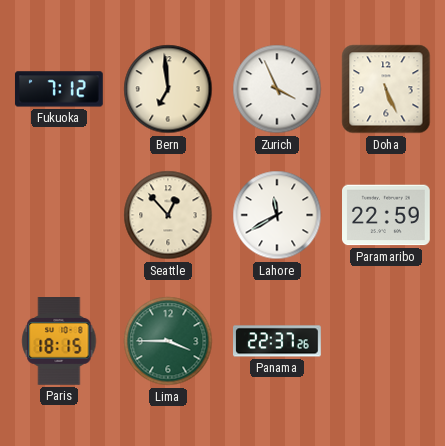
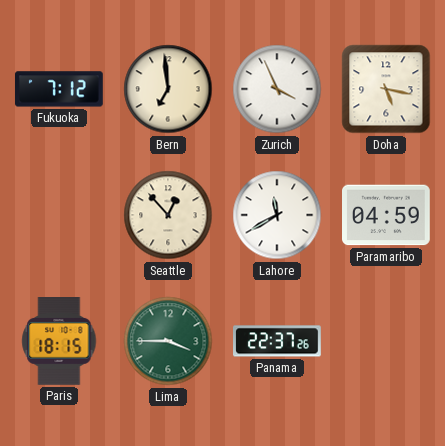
Doha: 5:26 -> 5:17
Paramaribo: 22:59 -> 04:59
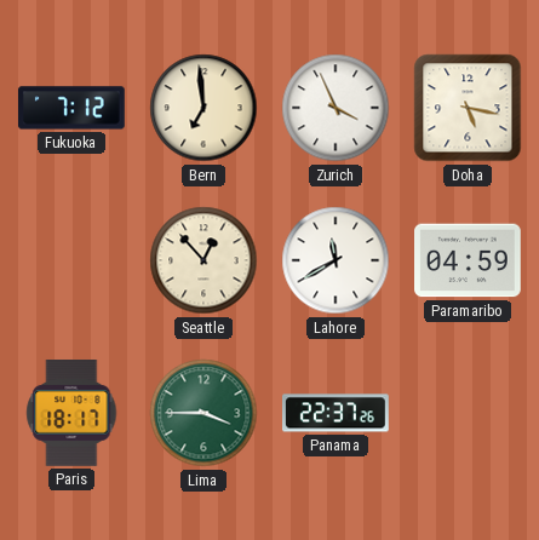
Paris: 18:15 -> 18:17
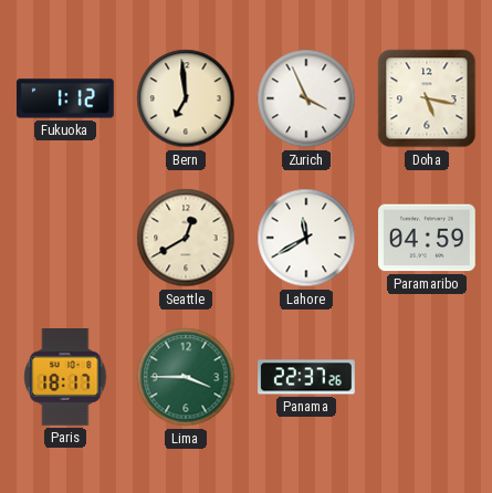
Fukuoka: 7:12 -> 1:12
Seattle: 12:53 -> 12:40
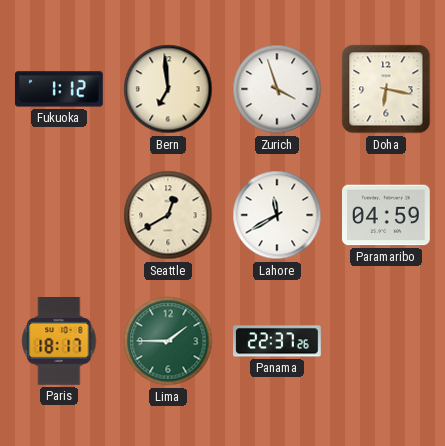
Zurich: 3:56 -> 3:57
Doha: 5:17 -> 6:17
Lima: 3:45 -> 1:45
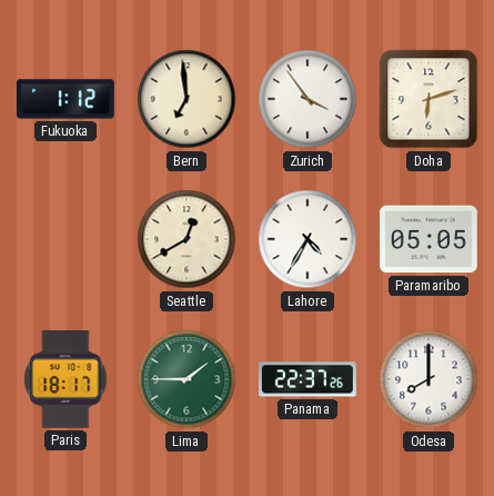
Zurich: 3:57 -> 3:54
Doha: 6:17 -> 6:12
Lahore: 11:40 -> 4:35
Paramaribo: 04:59 -> 05:05
Odesa: none -> 8:00
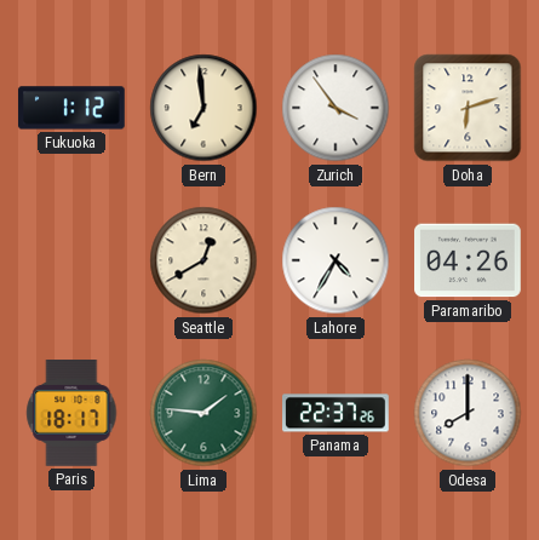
Paramaribo: 05:05 -> 04:26
Lima: 1:45 -> 1:46
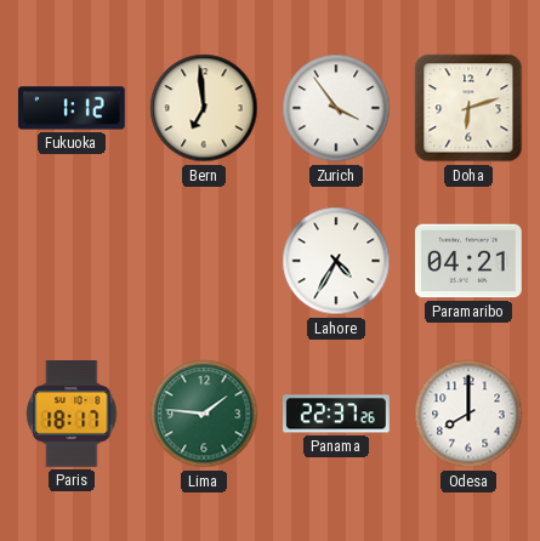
Seattle: 12:40 -> none
Paramaribo: 04:26 -> 04:21
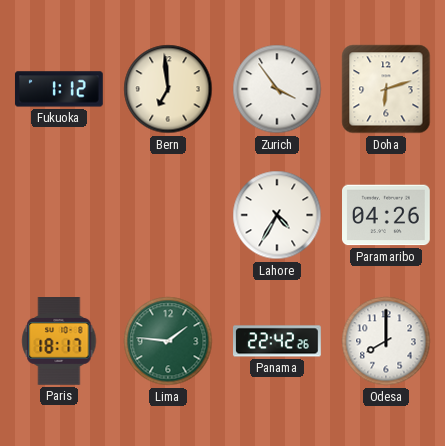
Paramaribo: 04:21 -> 04:26
Panama: 22:37 -> 22:42
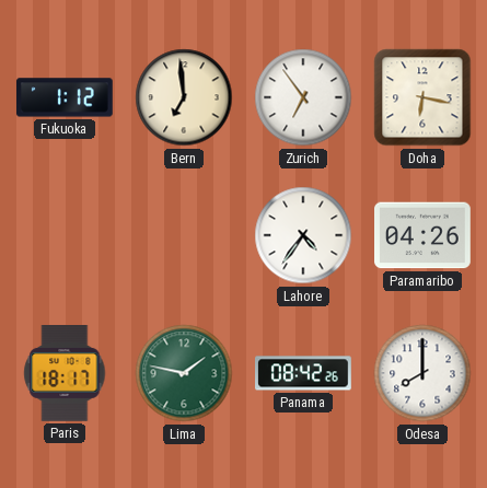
Zurich: 3:54 -> 6:54
Doha: 6:12 -> 6:17
Lahore: 4:35 -> 4:36
Lima: 1:46 -> 1:47
Panama: 22:42 -> 08:42
